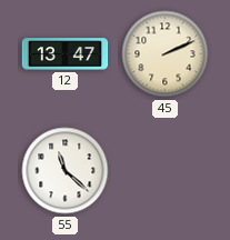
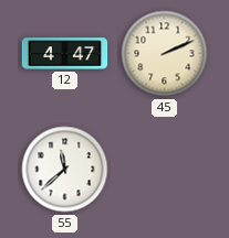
12: 13:47 -> 4:47
55: 11:22 -> 11:38
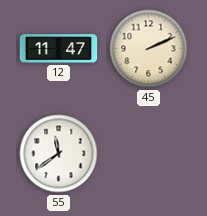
12: 4:47 -> 11:47
55: 11:38 -> 11:39
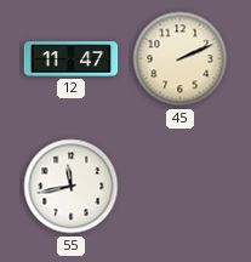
55: 11:39 -> 11:43
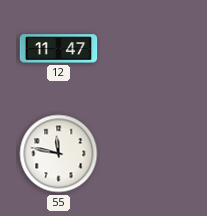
45: 2:11 -> none
55: 11:43 -> 11:47
